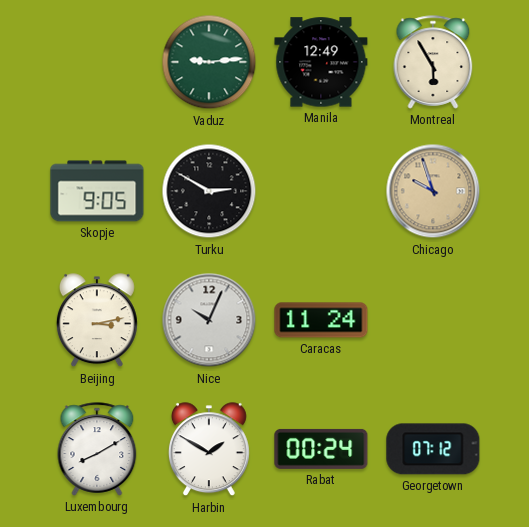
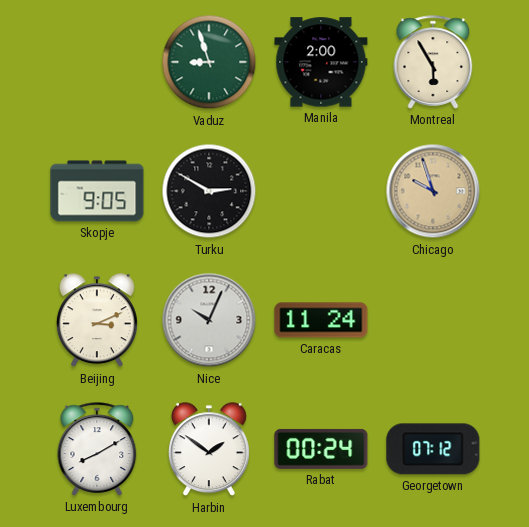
Vaduz: 9:14 -> 8:57
Manila: 12:49 -> 2:00
Beijing: 3:13 -> 3:11
Harbin: 1:50 -> 1:51
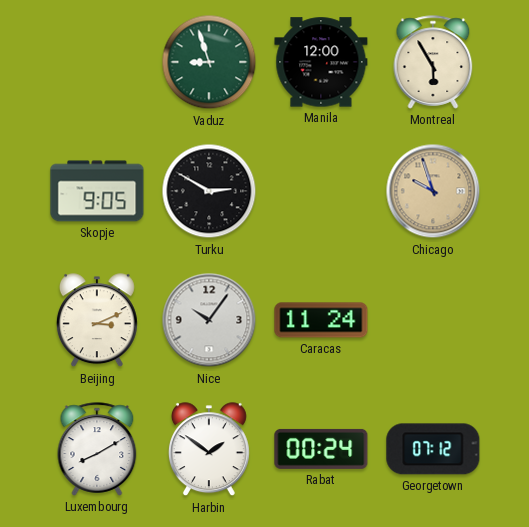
Manila: 2:00 -> 12:00
Nice: 10:04 -> 10:06
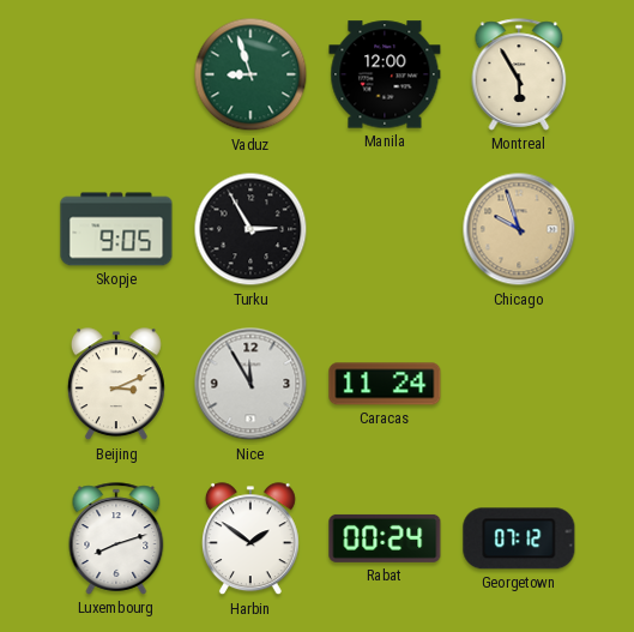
Turku: 2:50 -> 2:55
Nice: 10:06 -> 11:55
Luxembourg: 8:10 -> 8:12
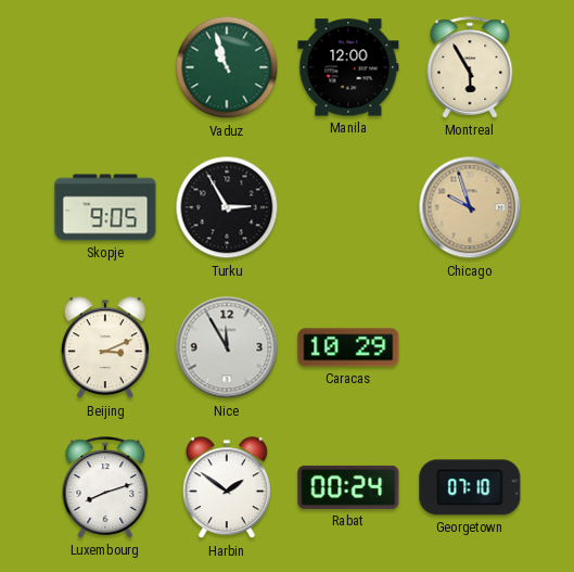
Vaduz: 8:57 -> 10:57
Caracas: 11:24 -> 10:29
Georgetown: 07:12 -> 07:10
